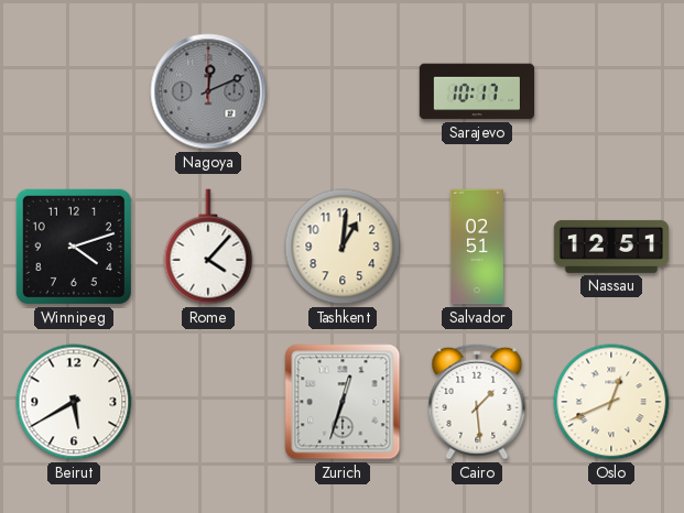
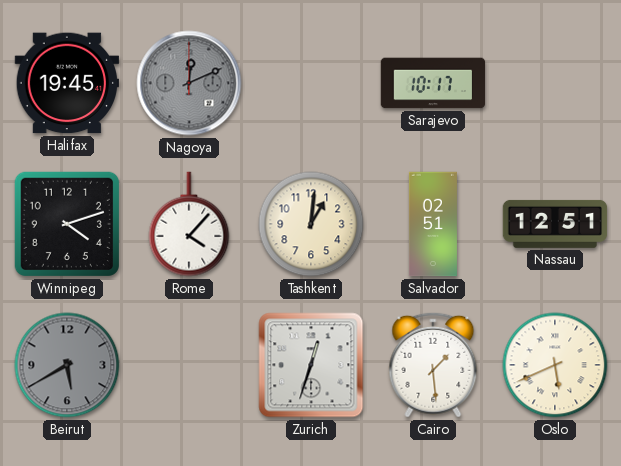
Halifax: none -> 19:45
Beirut dial: white -> grey
Oslo: 12:41 -> 5:41
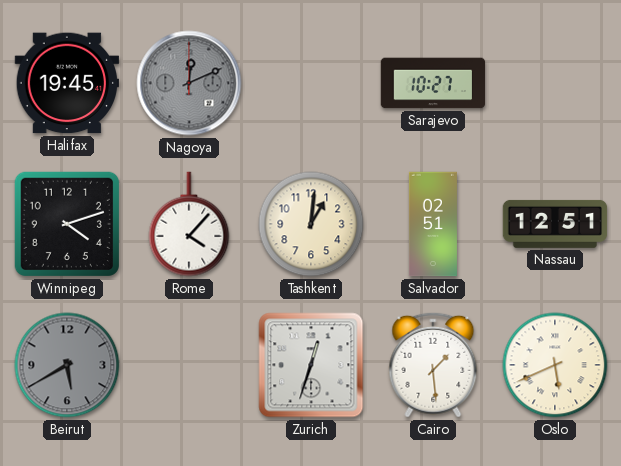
Sarajevo: 10:17 -> 10:27
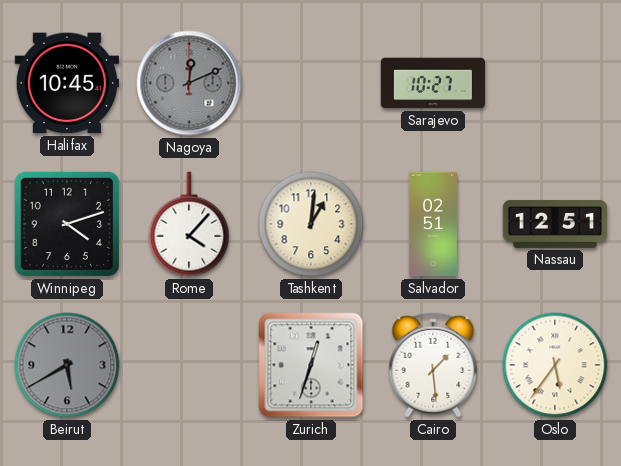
Halifax: 19:45 -> 10:45
Oslo: 5:41 -> 5:36
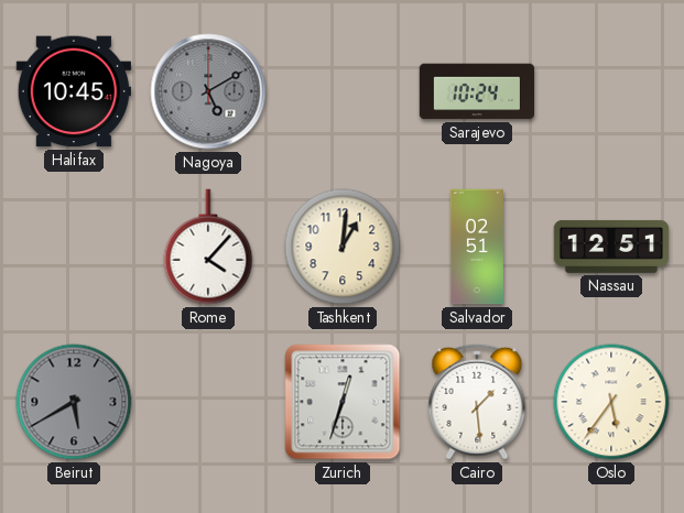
Nagoya: 12:11 -> 5:10
Sarajevo: 10:27 -> 10:24
Winnipeg: 4:12 -> none
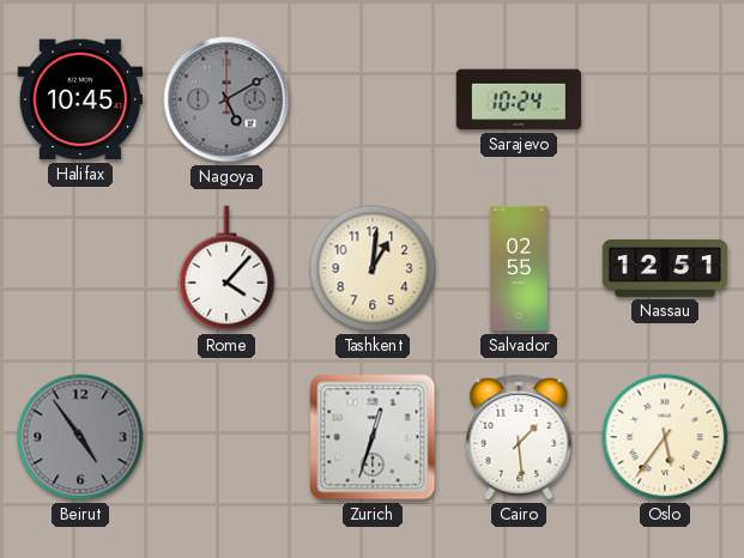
Salvador: 02:51 -> 02:55
Beirut: 5:40 -> 4:54
